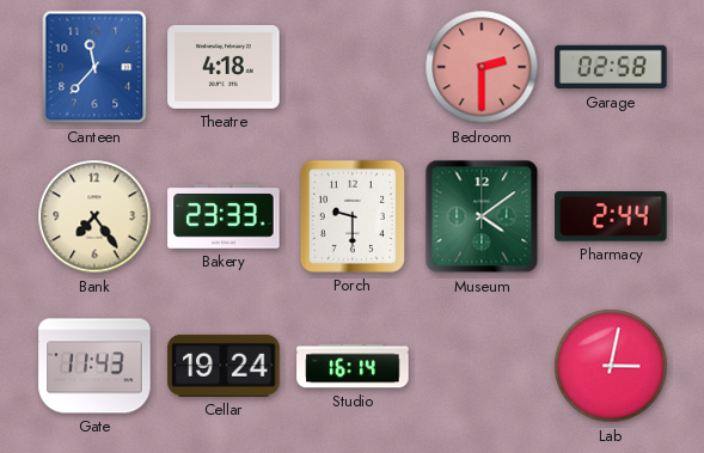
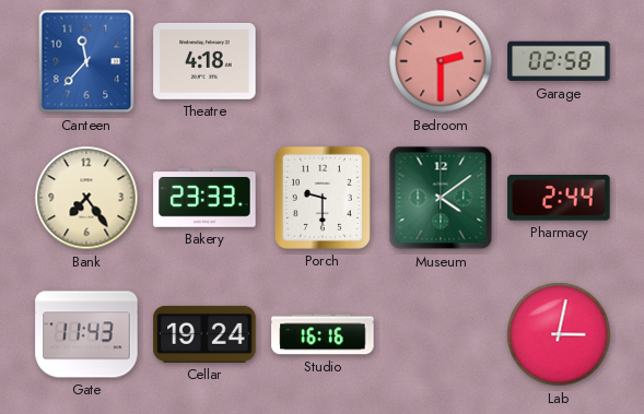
Studio: 16:14 -> 16:16
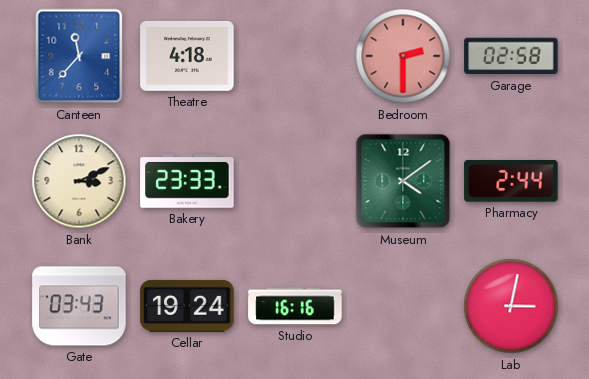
Bank: 7:24 -> 3:11
Porch: 9:30 -> none
Gate: 11:43 -> 03:43
